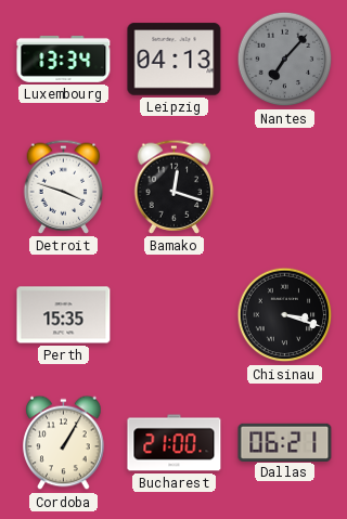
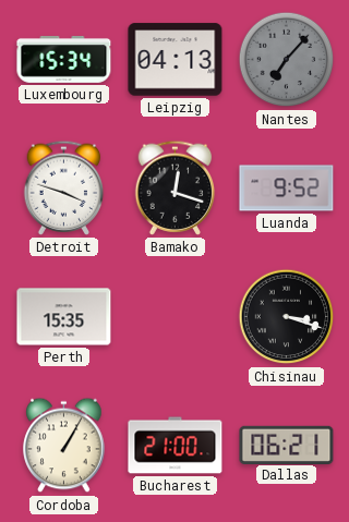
Luxembourg: 13:34 -> 15:34
Luanda: none -> 9:52
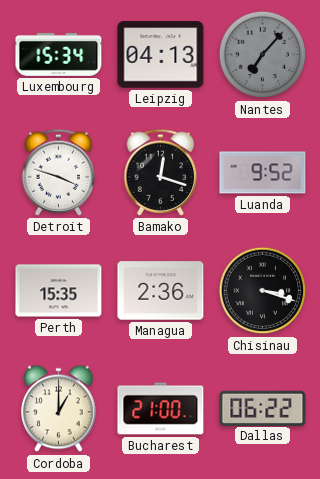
Managua: none -> 2:36
Cordoba: 1:05 -> 1:00
Dallas: 06:21 -> 06:22
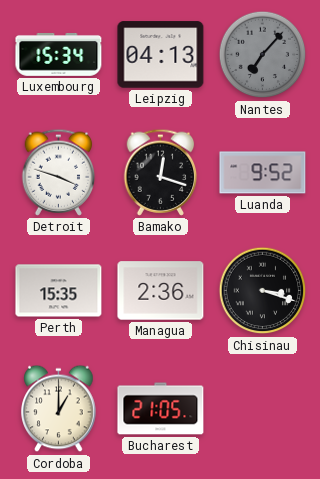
Bucharest: 21:00 -> 21:05
Dallas: 06:22 -> none
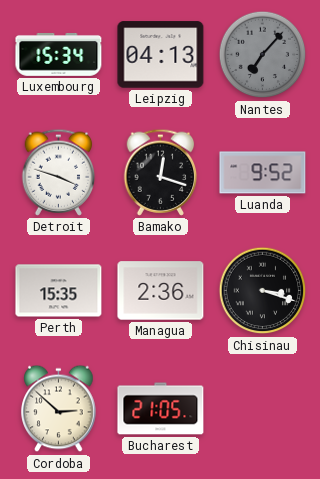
Cordoba: 1:00 -> 2:52
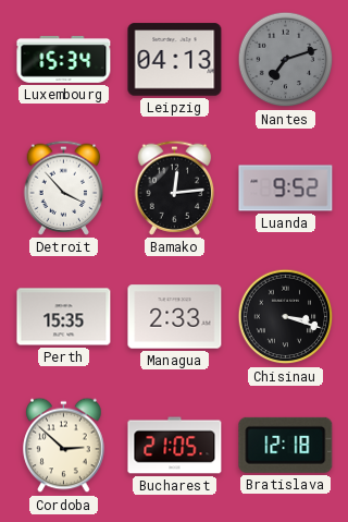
Nantes: 7:07 -> 7:12
Detroit: 3:48 -> 3:53
Bamako: 12:18 -> 12:14
Managua: 2:36 -> 2:33
Bratislava: none -> 12:18
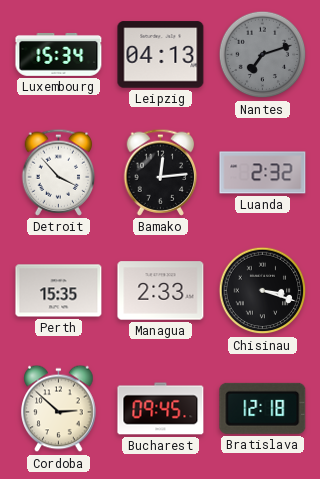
Luanda: 9:52 -> 2:32
Bucharest: 21:05 -> 09:45
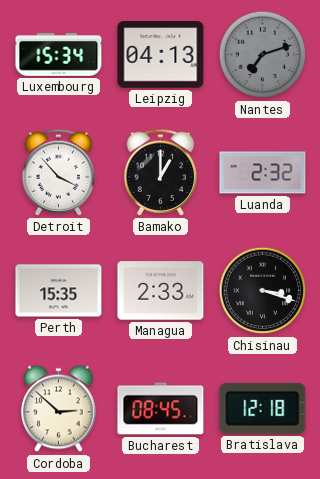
Bamako: 12:14 -> 1:00
Bucharest: 09:45 -> 08:45
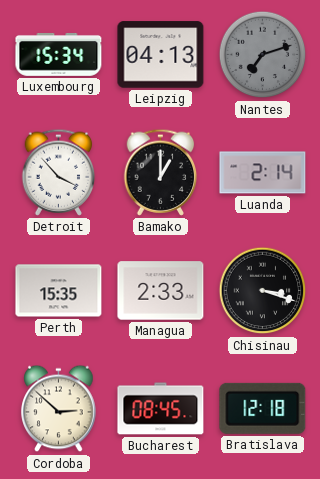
Luanda: 2:32 -> 2:14
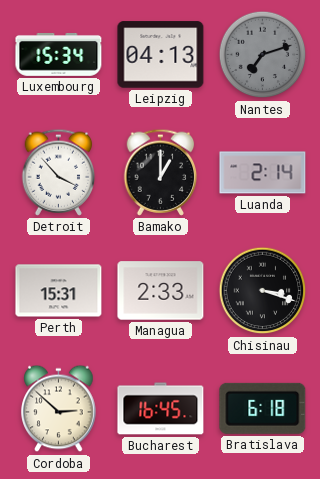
Perth: 15:35 -> 15:31
Bucharest: 08:45 -> 16:45
Bratislava: 12:18 -> 6:18
